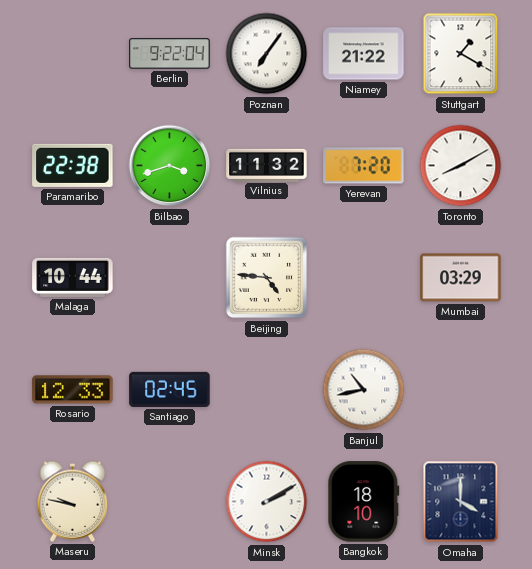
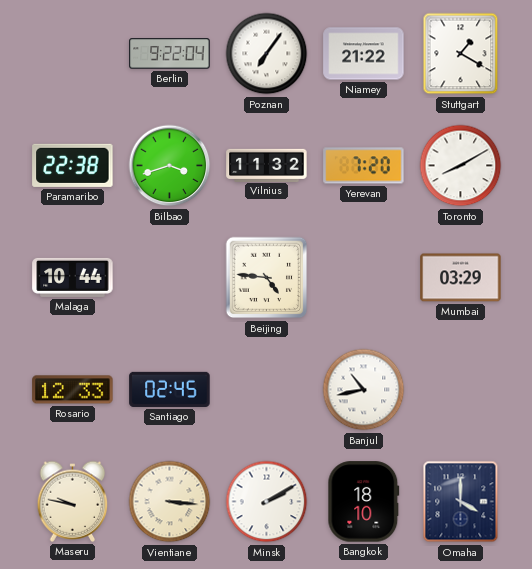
Vientiane: none -> 3:16
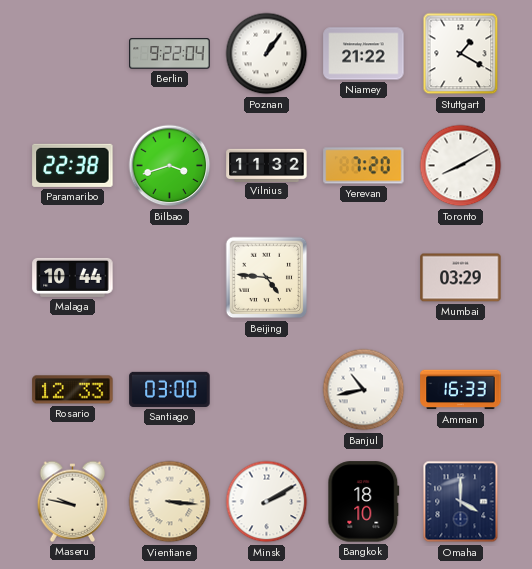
Poznan: 7:06 -> 1:06
Santiago: 02:45 -> 03:00
Amman: none -> 16:33
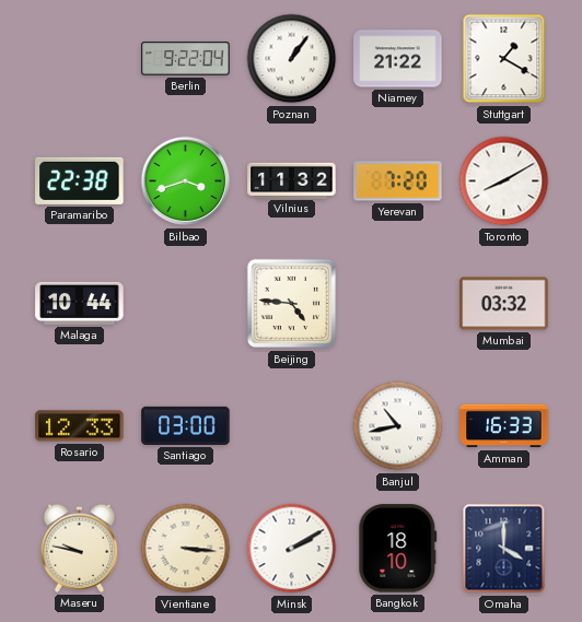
Mumbai: 03:29 -> 03:32
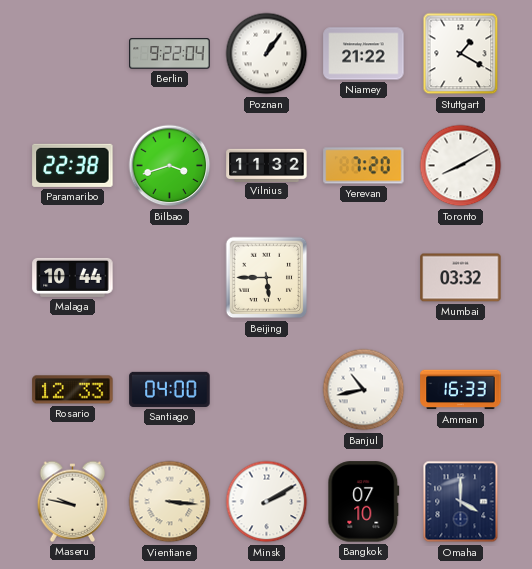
Beijing: 4:46 -> 5:45
Santiago: 03:00 -> 04:00
Bangkok: 18:10 -> 07:10
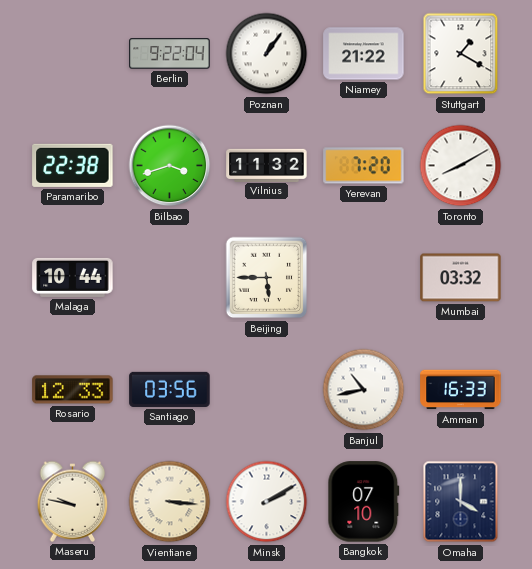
Santiago: 04:00 -> 03:56
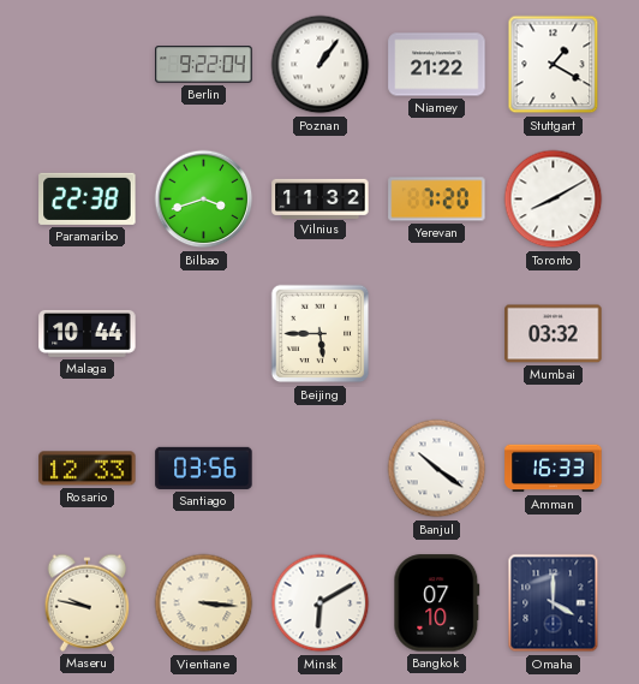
Banjul: 10:43 -> 10:21
Minsk: 2:10 -> 6:10
